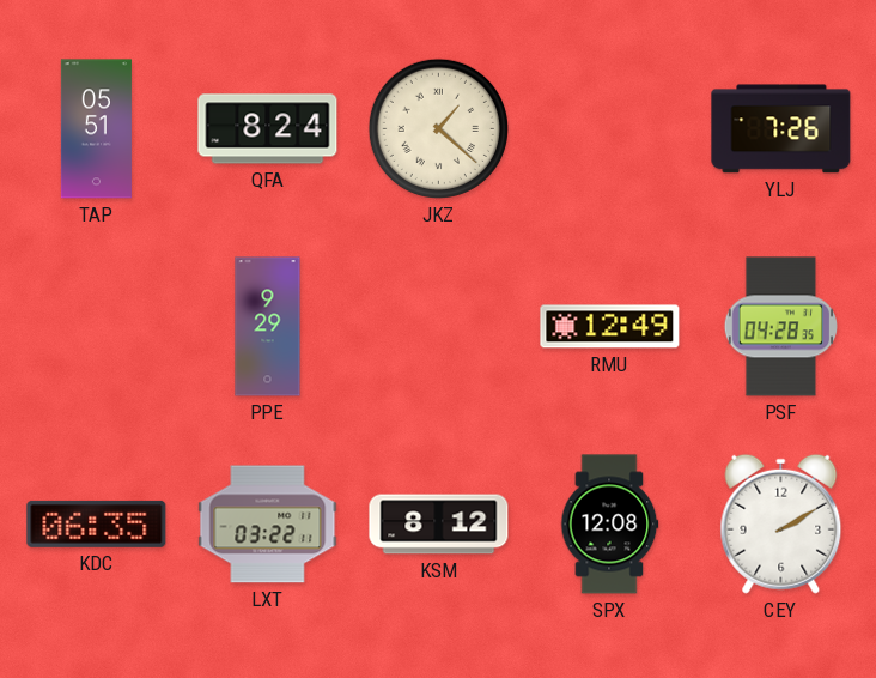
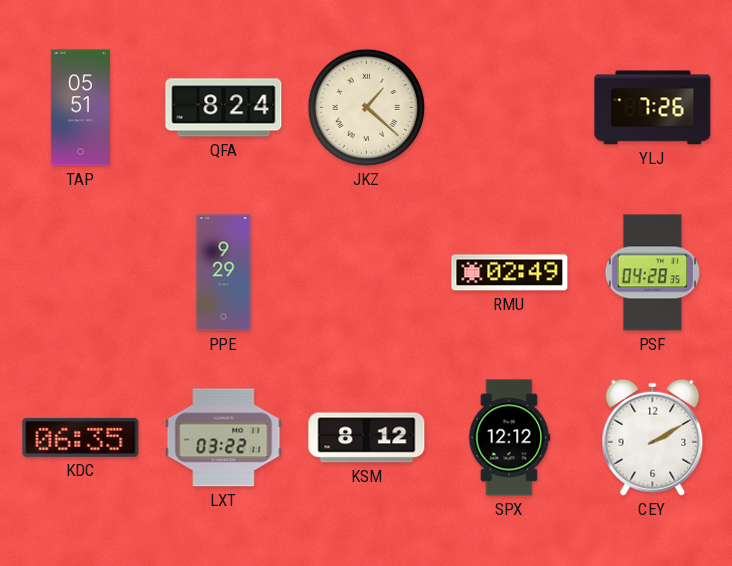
RMU: 12:49 -> 02:49
SPX: 12:08 -> 12:12
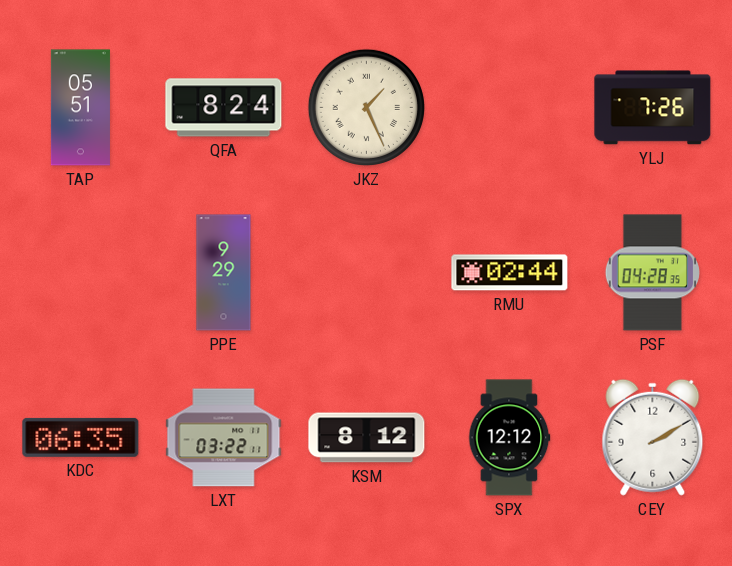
JKZ: 1:22 -> 1:26
RMU: 02:49 -> 02:44
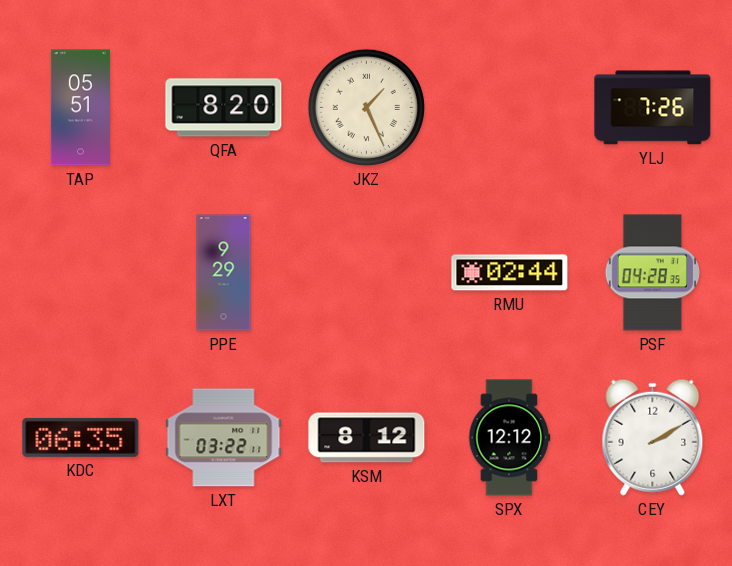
QFA: 8:24 -> 8:20
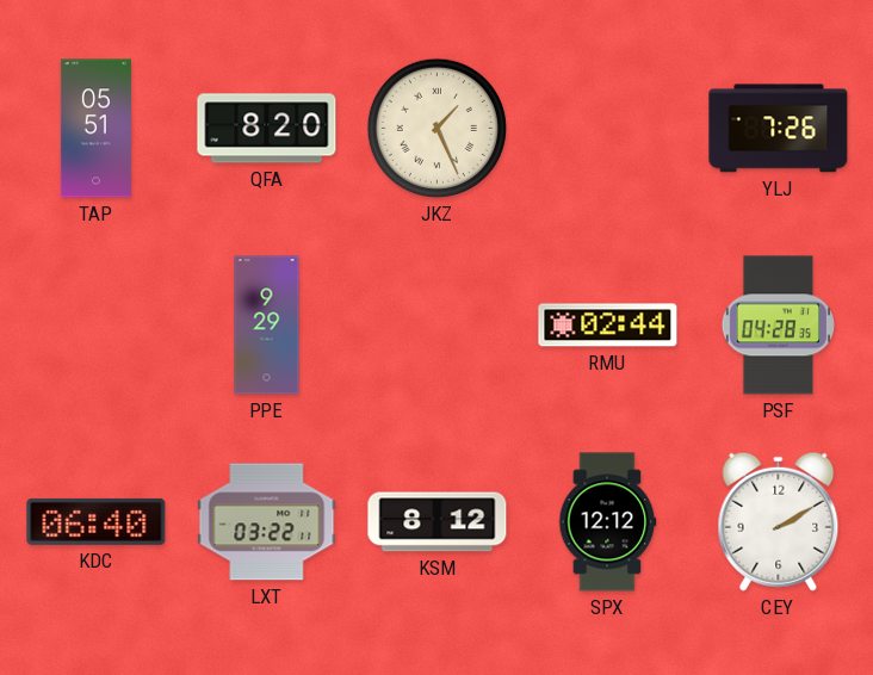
KDC: 06:35 -> 06:40
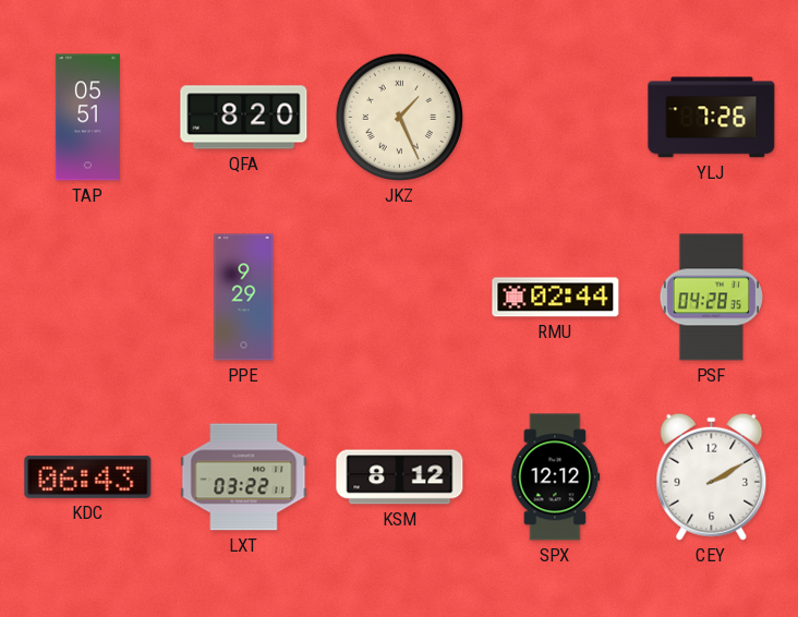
KDC: 06:40 -> 06:43
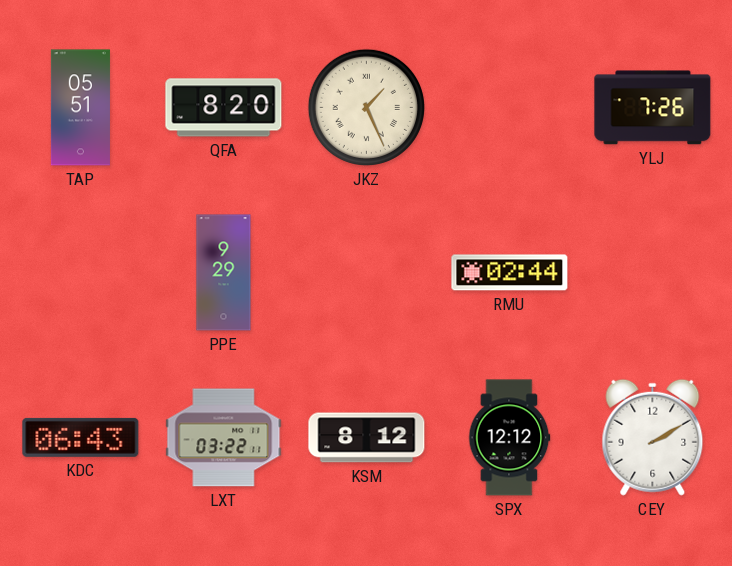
PSF: 04:28 -> none
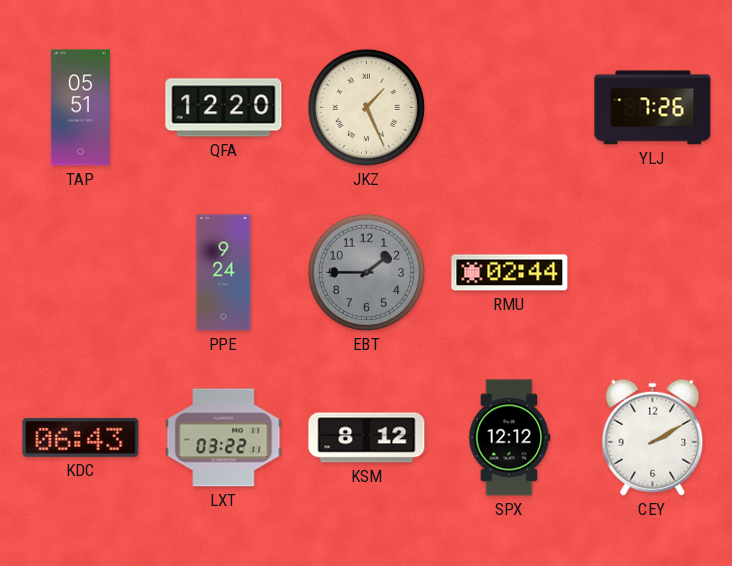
QFA: 8:20 -> 12:20
PPE: 9:29 -> 9:24
EBT: none -> 1:45
